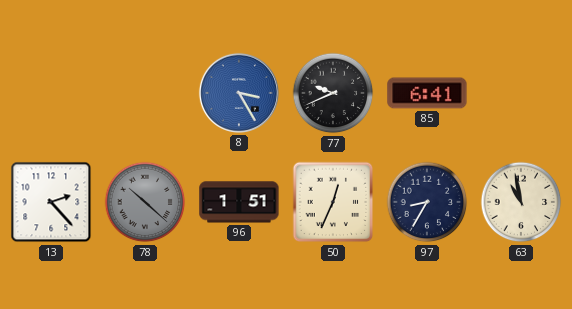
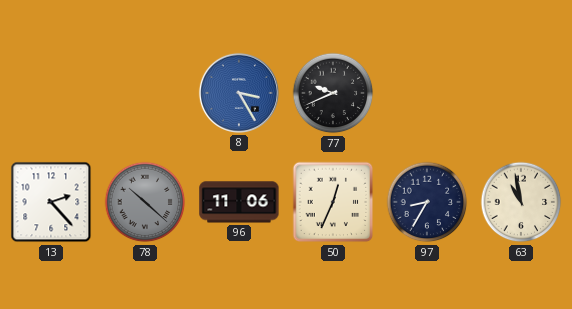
85: 6:41 -> none
96: 1:51 -> 11:06
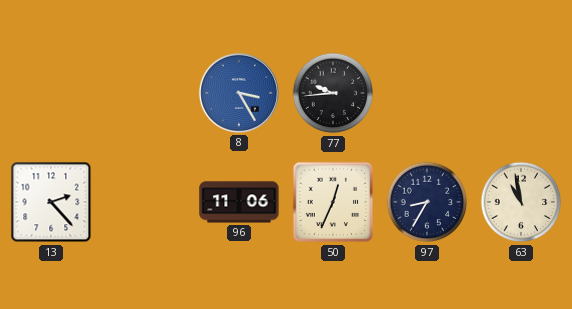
77: 9:41 -> 9:44
78: 10:22 -> none
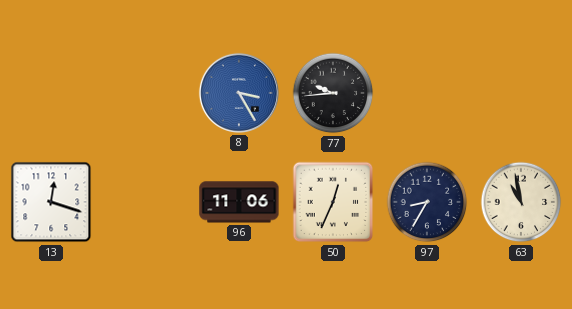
13: 2:23 -> 12:18
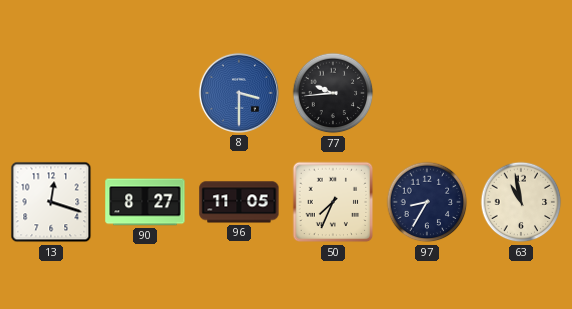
8: 3:25 -> 3:30
90: none -> 8:27
96: 11:06 -> 11:05
50: 12:34 -> 7:34
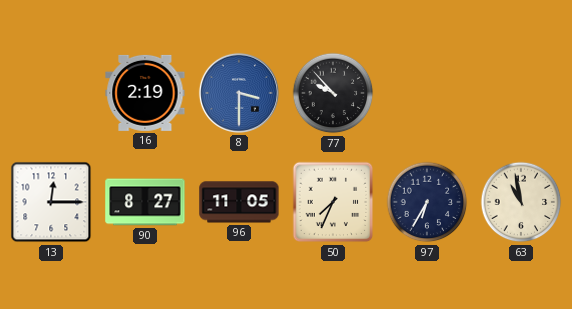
16: none -> 2:19
77: 9:44 -> 9:53
13: 12:18 -> 12:15
97: 8:35 -> 6:35
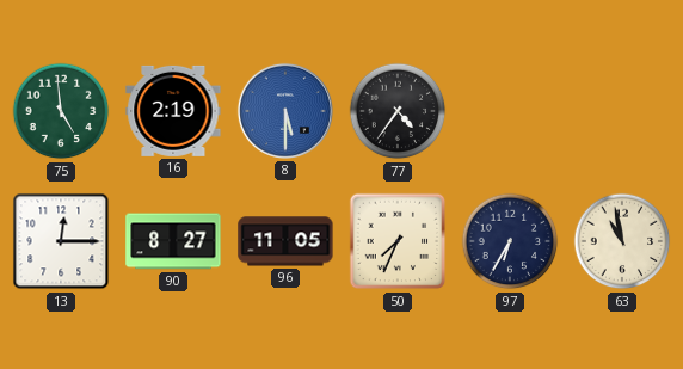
75: none -> 4:59
8: 3:30 -> 5:30
77: 9:53 -> 4:36
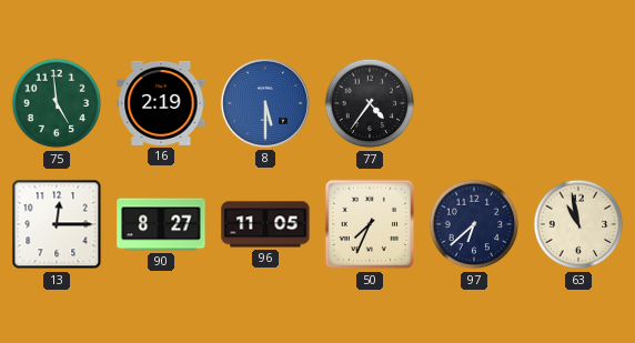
97: 6:35 -> 6:38
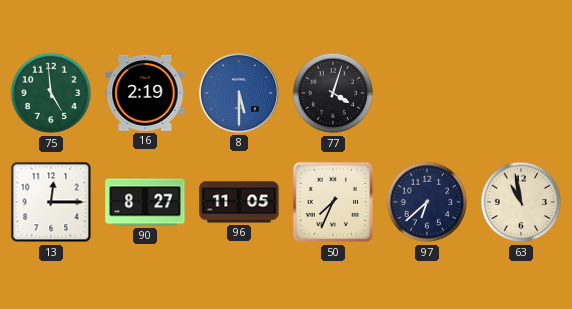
77: 4:36 -> 4:03
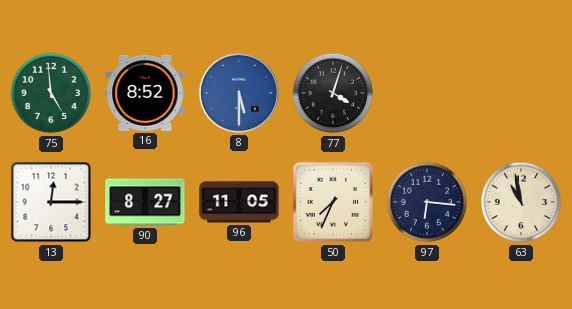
16: 2:19 -> 8:52
97: 6:38 -> 6:16
